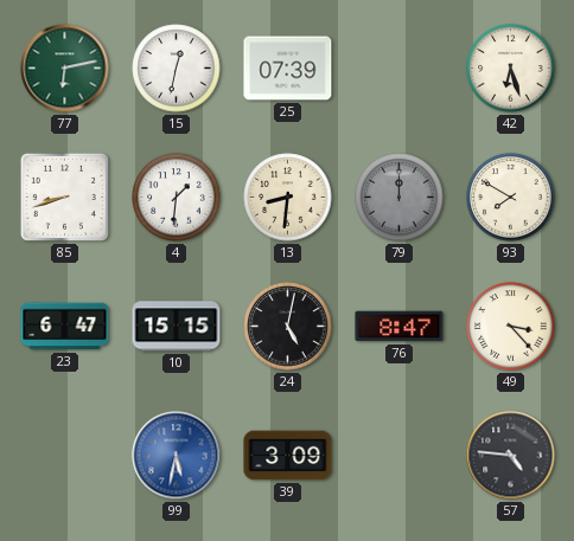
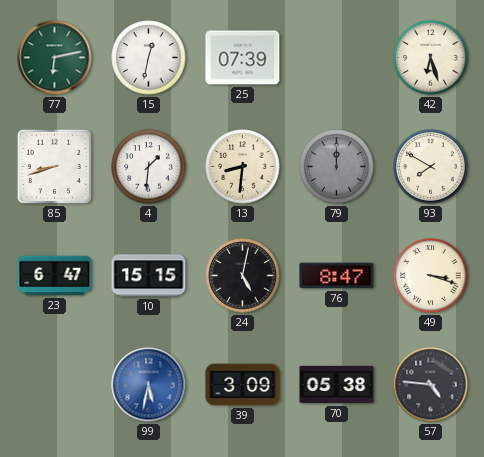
49: 3:23 -> 3:18
70: none -> 05:38
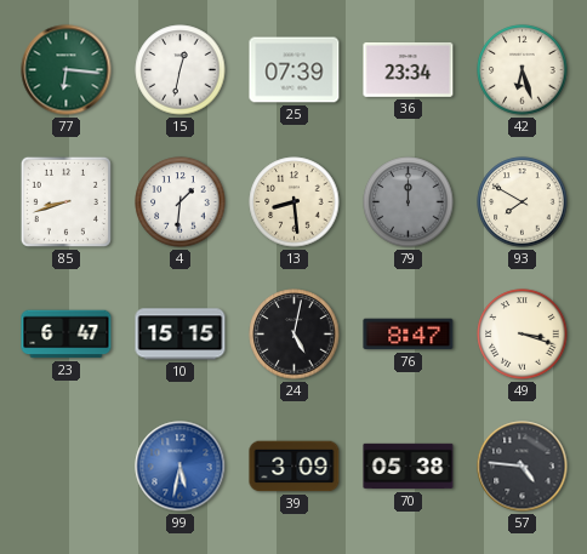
77: 6:13 -> 6:16
36: none -> 23:34
13: 8:31 -> 8:29
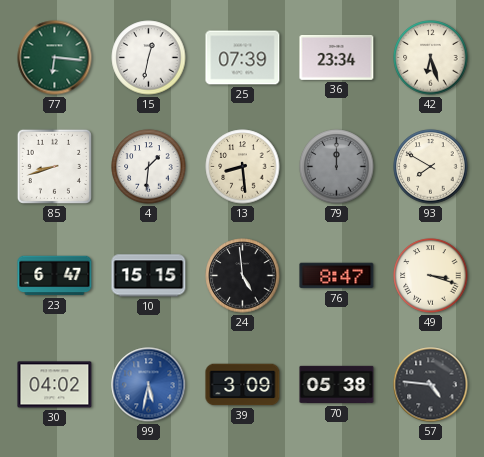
24: 5:02 -> 4:59
30: none -> 04:02
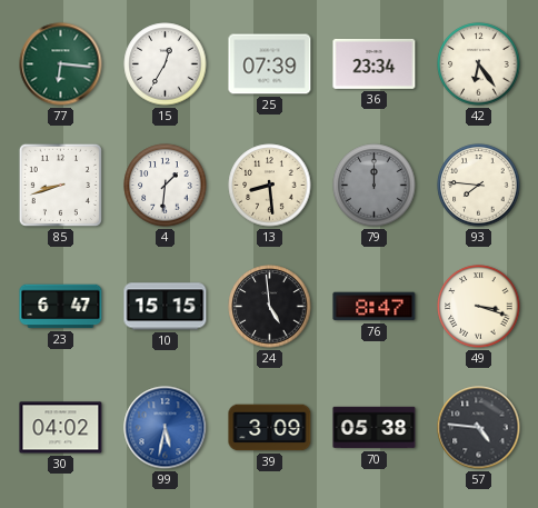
15: 12:32 -> 12:35
42: 6:27 -> 6:24
93: 7:50 -> 7:46
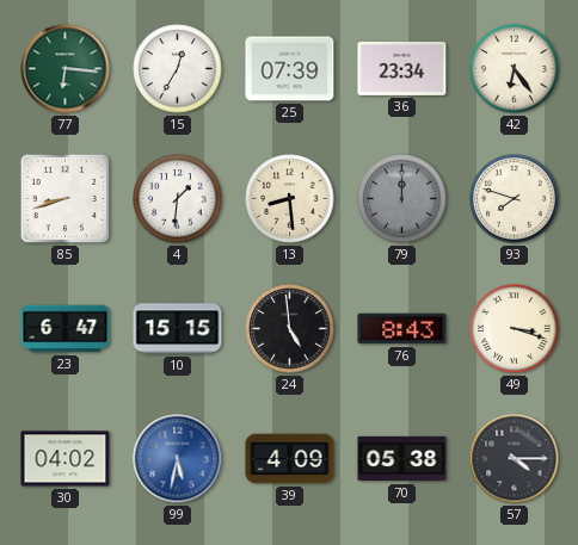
93: 7:46 -> 7:48
76: 8:47 -> 8:43
39: 3:09 -> 4:09
57: 4:46 -> 4:15
